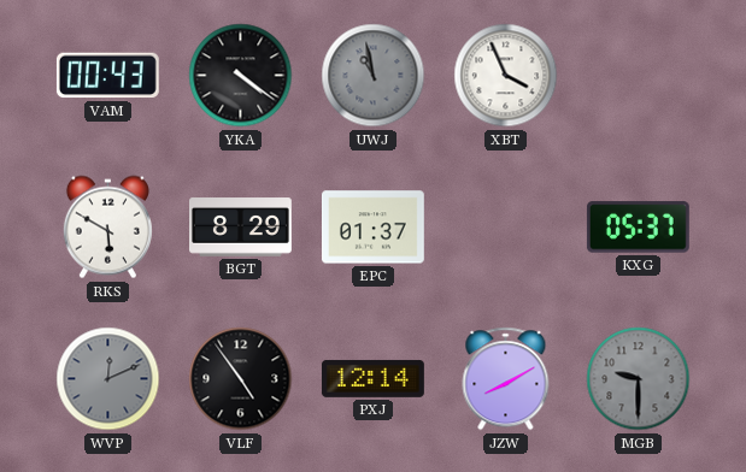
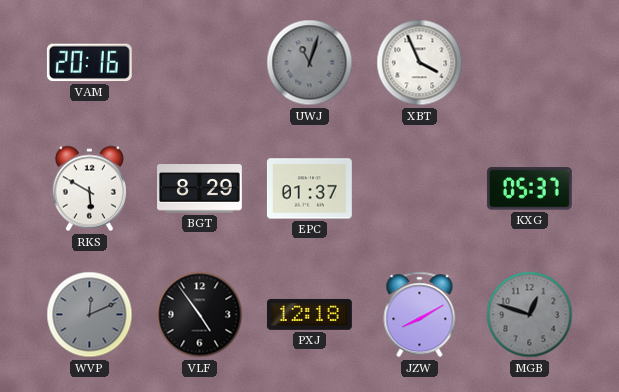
VAM: 00:43 -> 20:16
YKA: 4:21 -> none
UWJ: 10:58 -> 11:03
PXJ: 12:14 -> 12:18
MGB: 9:30 -> 12:48
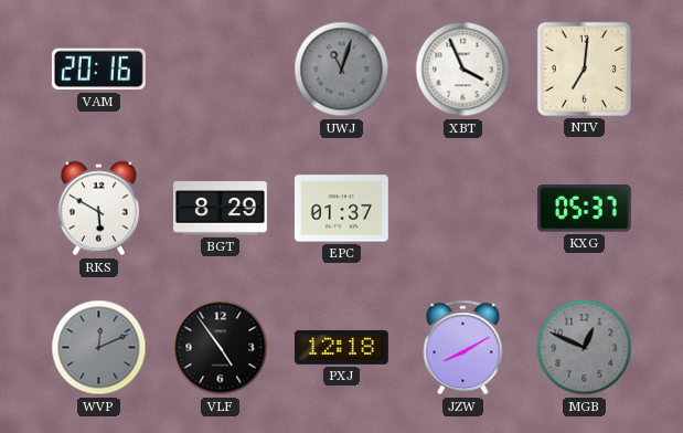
NTV: none -> 7:01
MGB: 12:48 -> 12:49
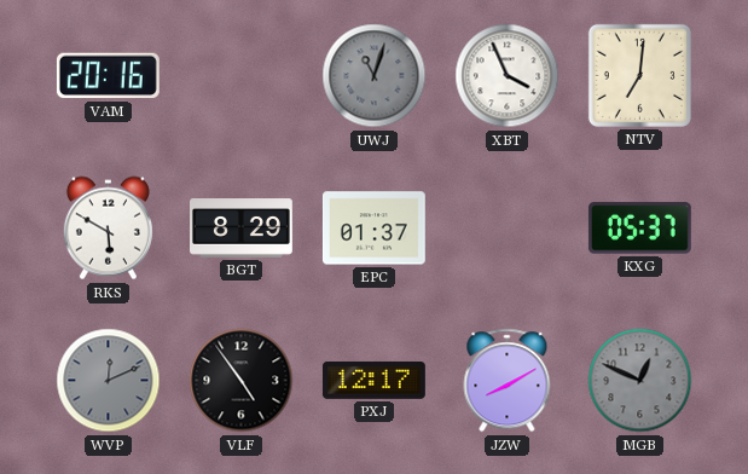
PXJ: 12:18 -> 12:17
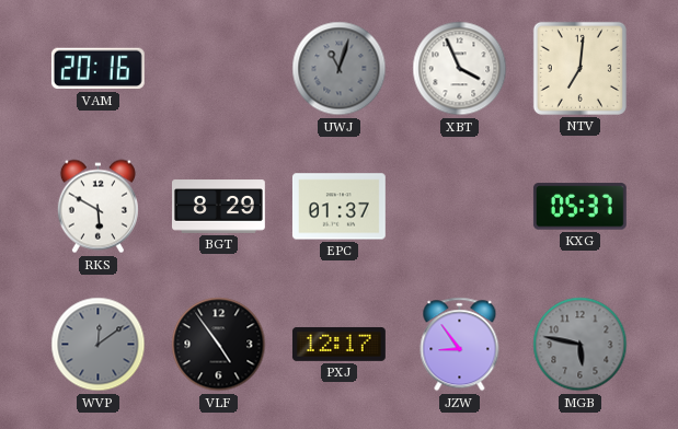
WVP: 12:11 -> 12:09
JZW: 8:10 -> 8:54
MGB: 12:49 -> 5:47
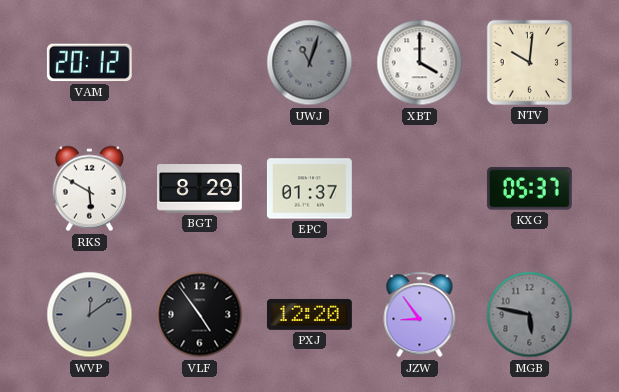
VAM: 20:16 -> 20:12
XBT: 3:56 -> 4:00
NTV: 7:01 -> 10:01
PXJ: 12:17 -> 12:20
